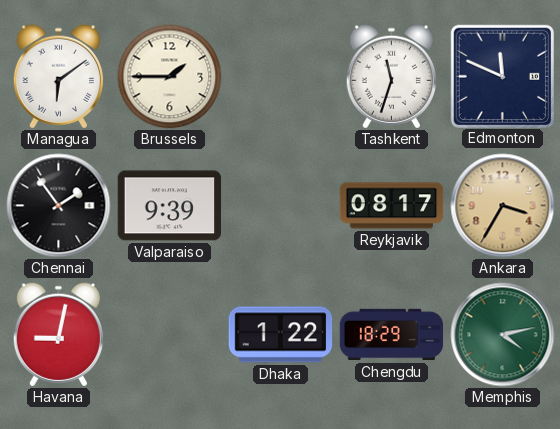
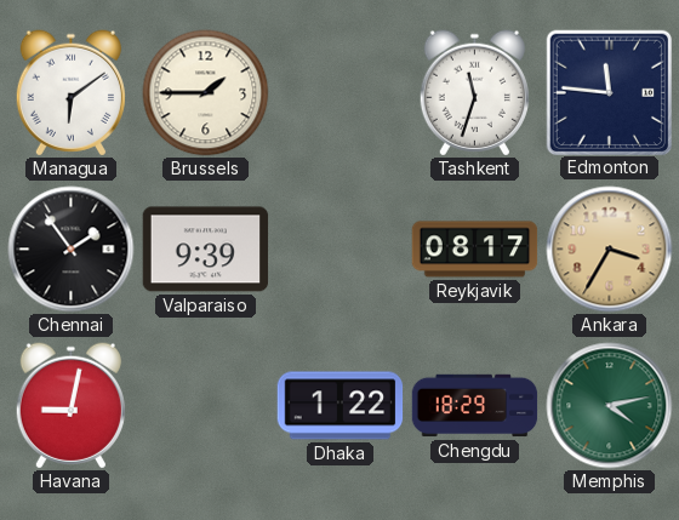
Edmonton: 11:49 -> 11:46
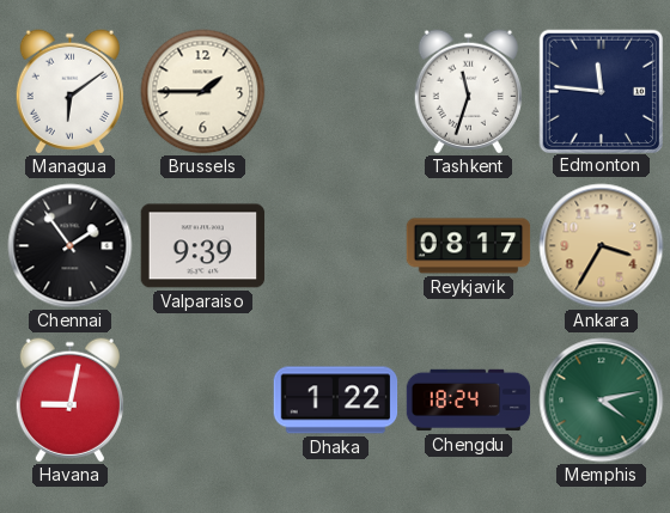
Chengdu: 18:29 -> 18:24
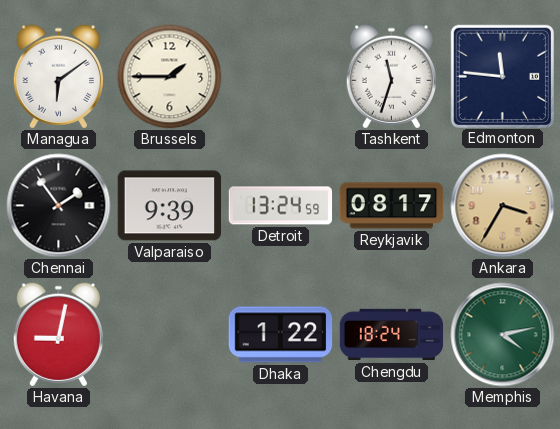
Detroit: none -> 13:24
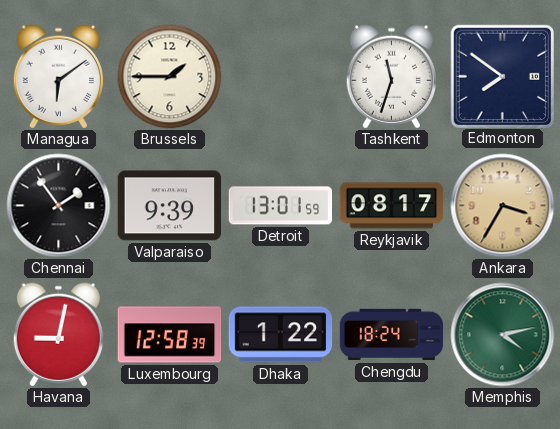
Edmonton: 11:46 -> 7:51
Detroit: 13:24 -> 13:01
Luxembourg: none -> 12:58
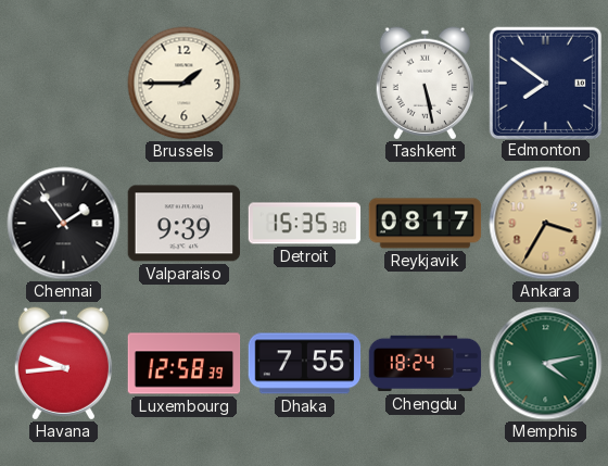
Managua: 6:09 -> none
Tashkent: 11:33 -> 5:28
Detroit: 13:01 -> 15:35
Havana: 9:02 -> 9:44
Dhaka: 1:22 -> 7:55
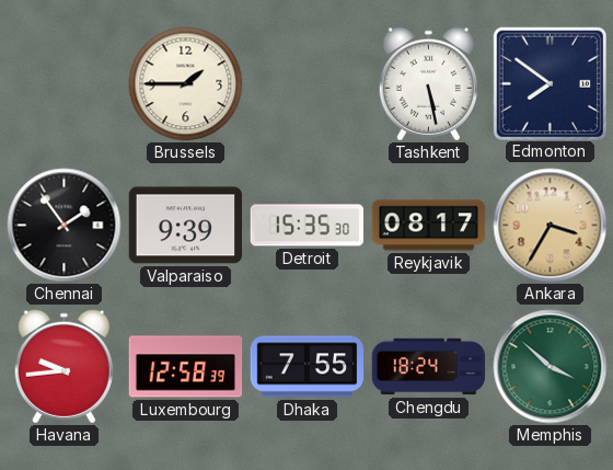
Memphis: 4:13 -> 3:52
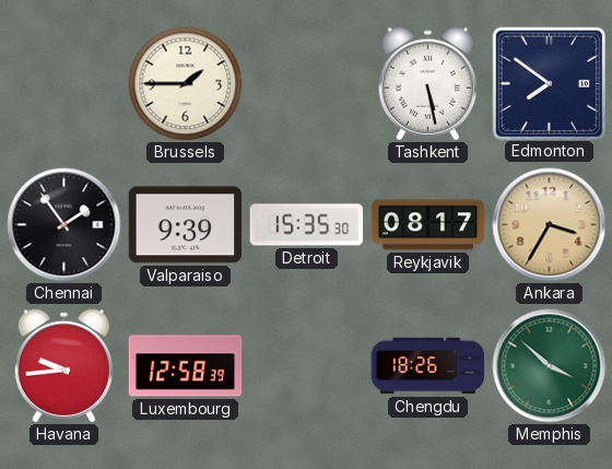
Dhaka: 7:55 -> none
Chengdu: 18:24 -> 18:26
